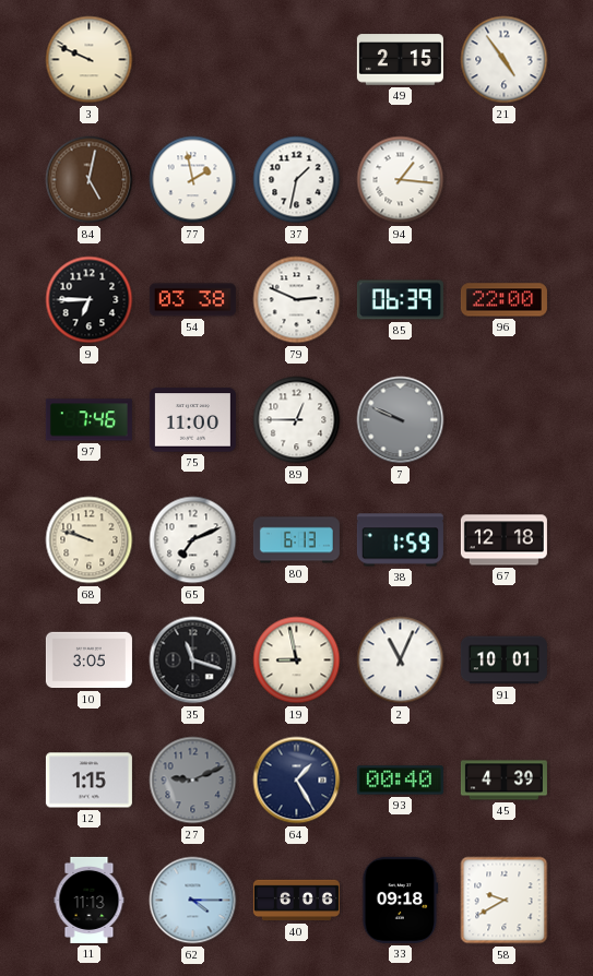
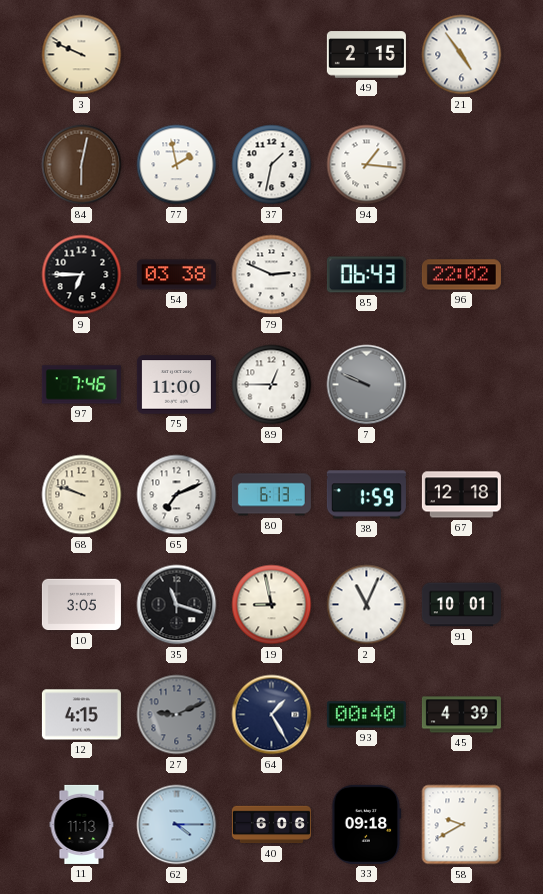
84: 5:02 -> 6:02
85: 06:39 -> 06:43
96: 22:00 -> 22:02
12: 1:15 -> 4:15
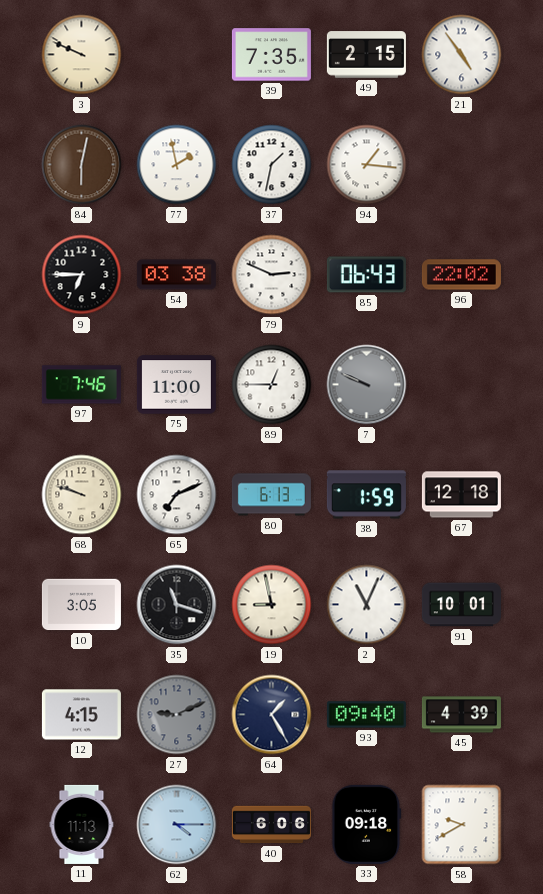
39: none -> 7:35
93: 00:40 -> 09:40
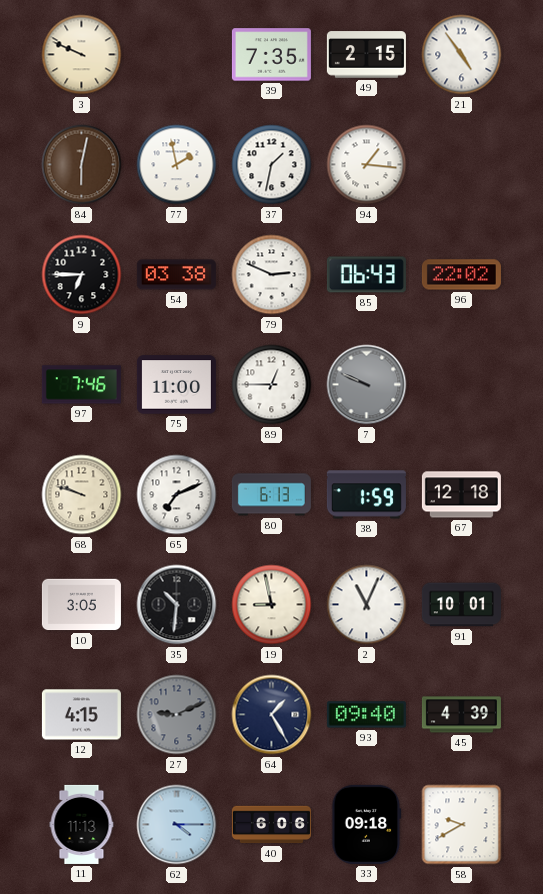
35: 11:18 -> 10:31
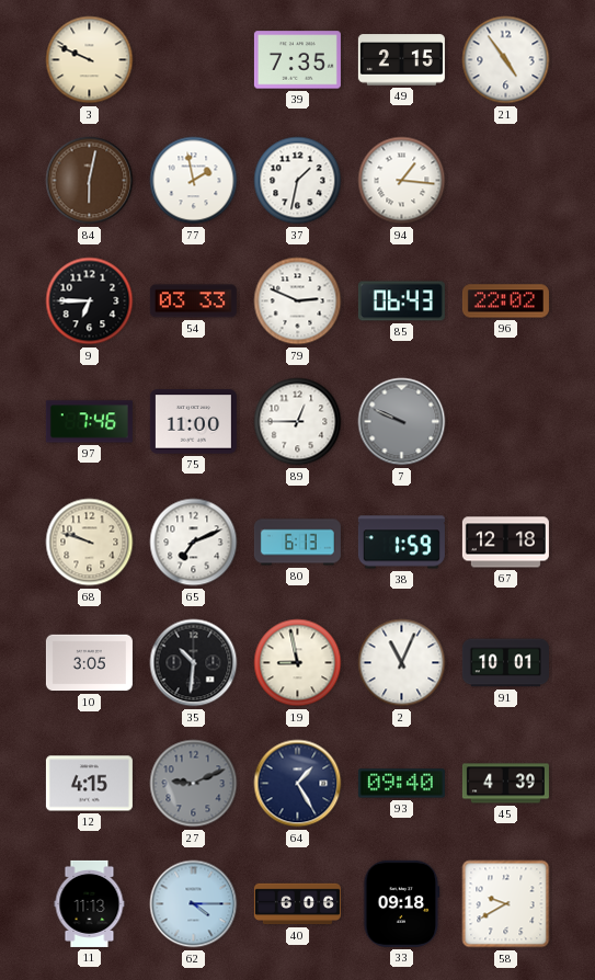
54: 03:38 -> 03:33
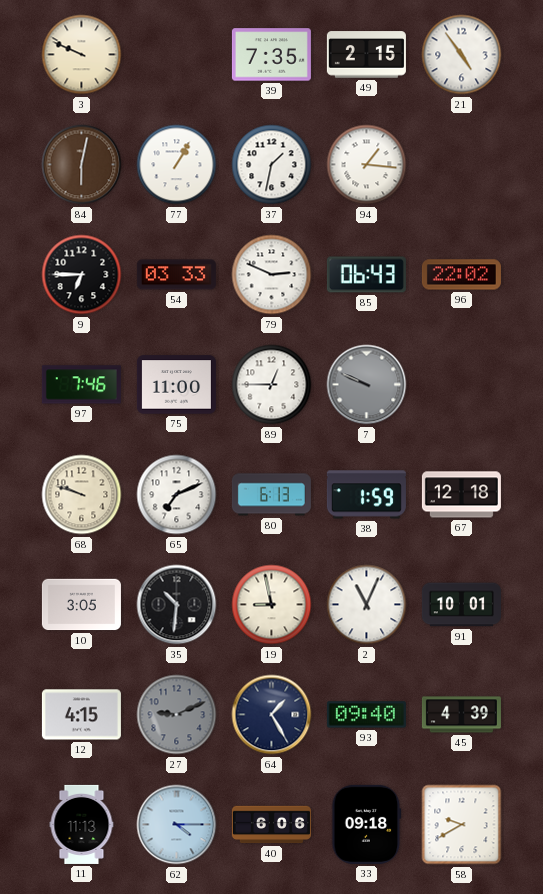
77: 1:58 -> 1:05
